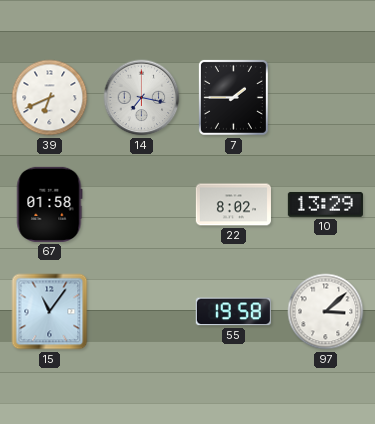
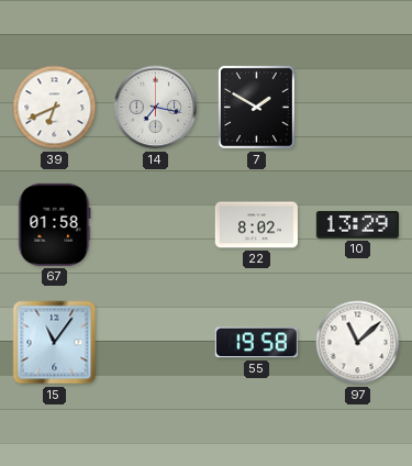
7: 1:45 -> 1:50
97: 3:08 -> 11:08
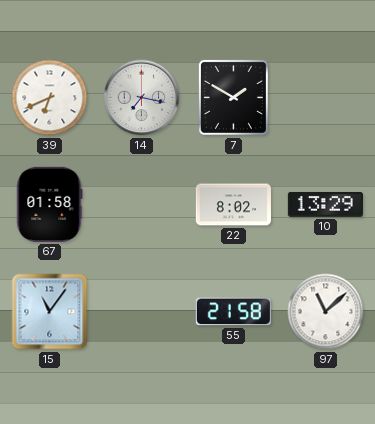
55: 19:58 -> 21:58
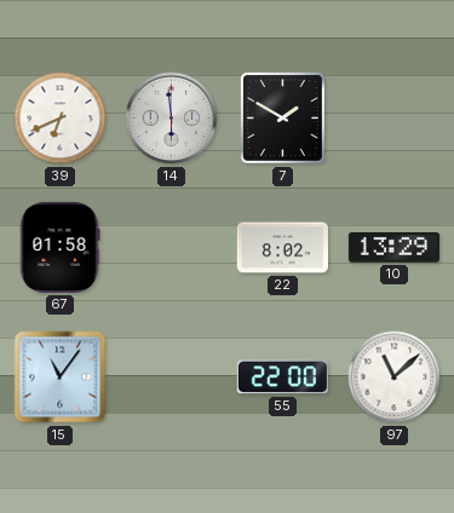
14: 7:17 -> 5:59
55: 21:58 -> 22:00
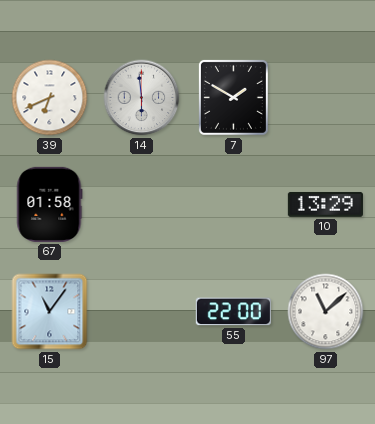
22: 8:02 -> none
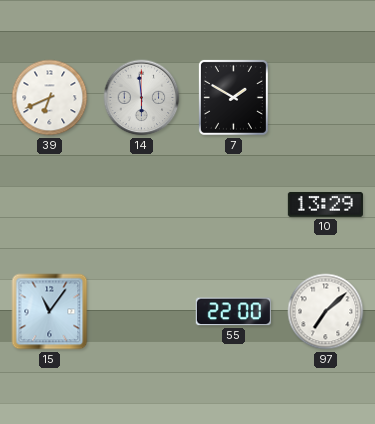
67: 01:58 -> none
97: 11:08 -> 7:08
